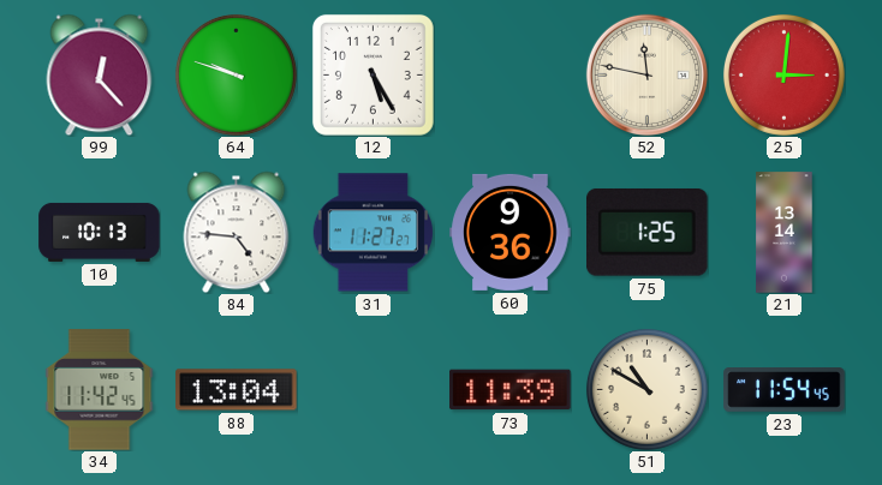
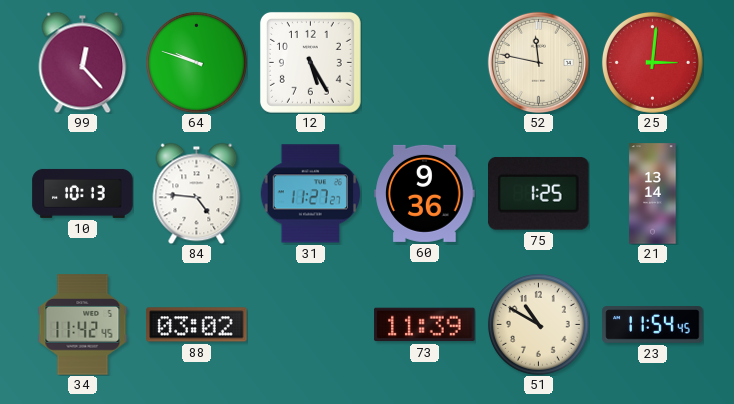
88: 13:04 -> 03:02
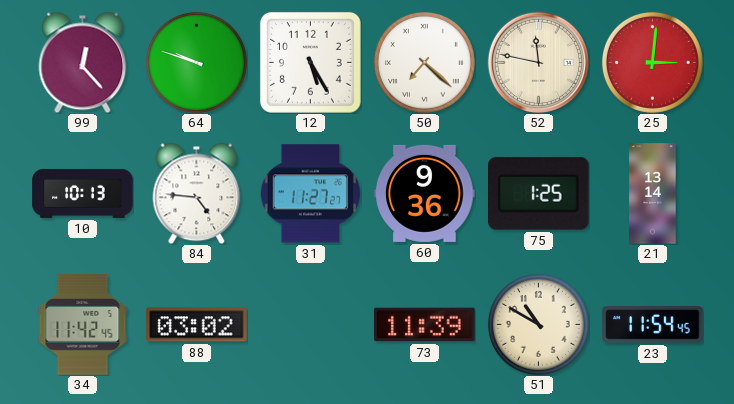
50: none -> 7:22
